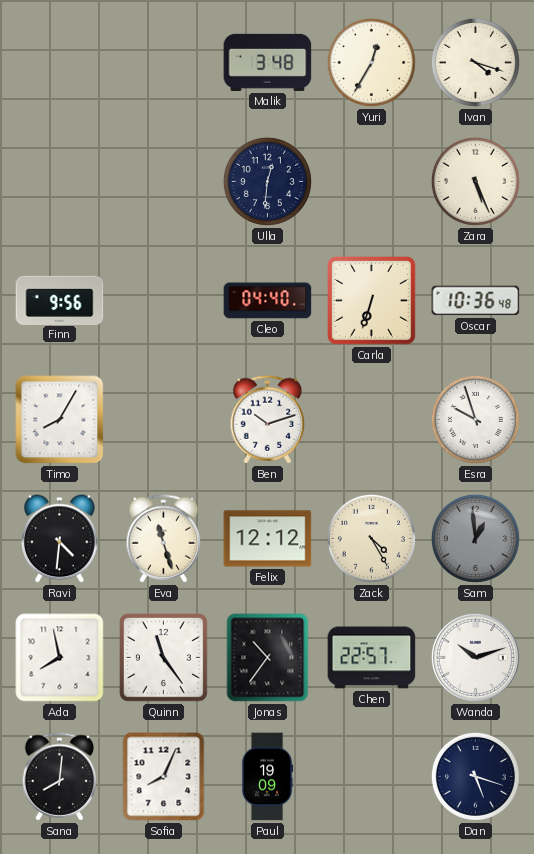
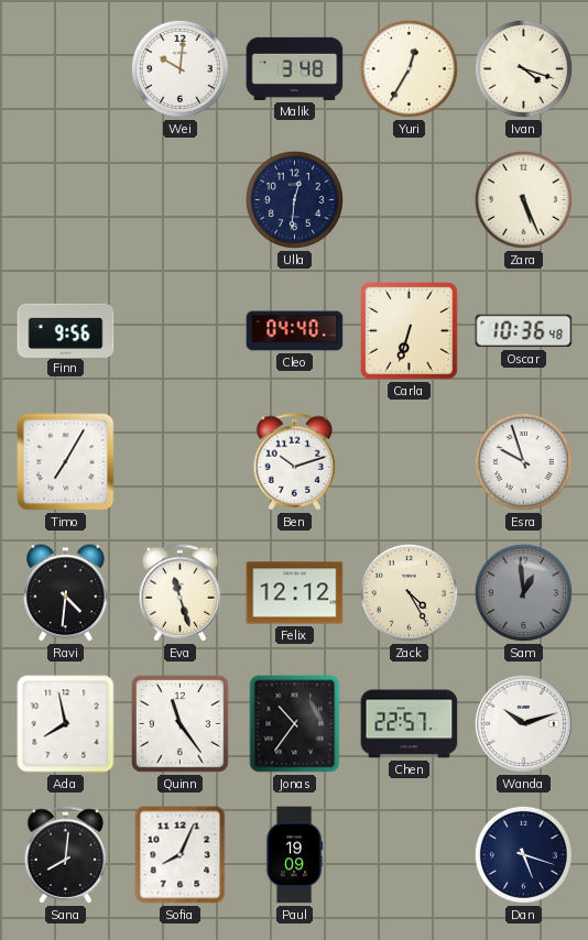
Wei: none -> 10:01
Timo: 8:05 -> 7:05
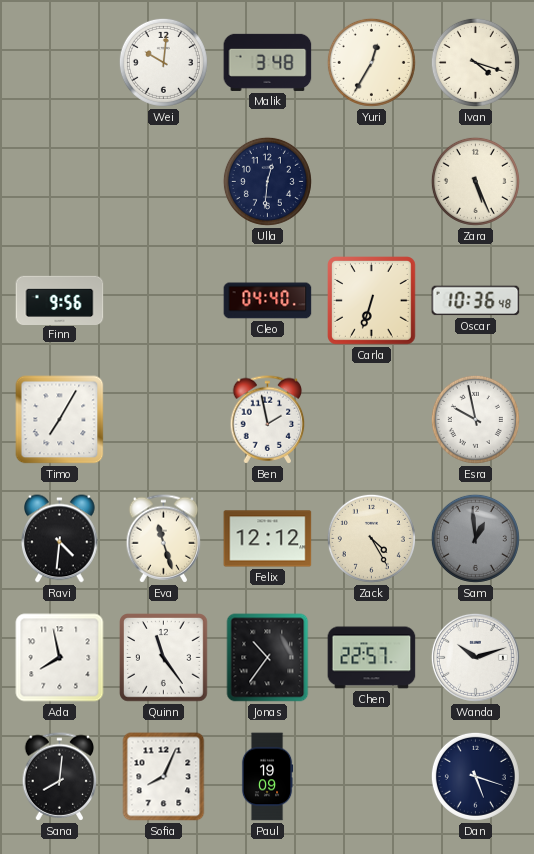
Ben: 10:12 -> 1:58
Esra: 9:57 -> 9:58
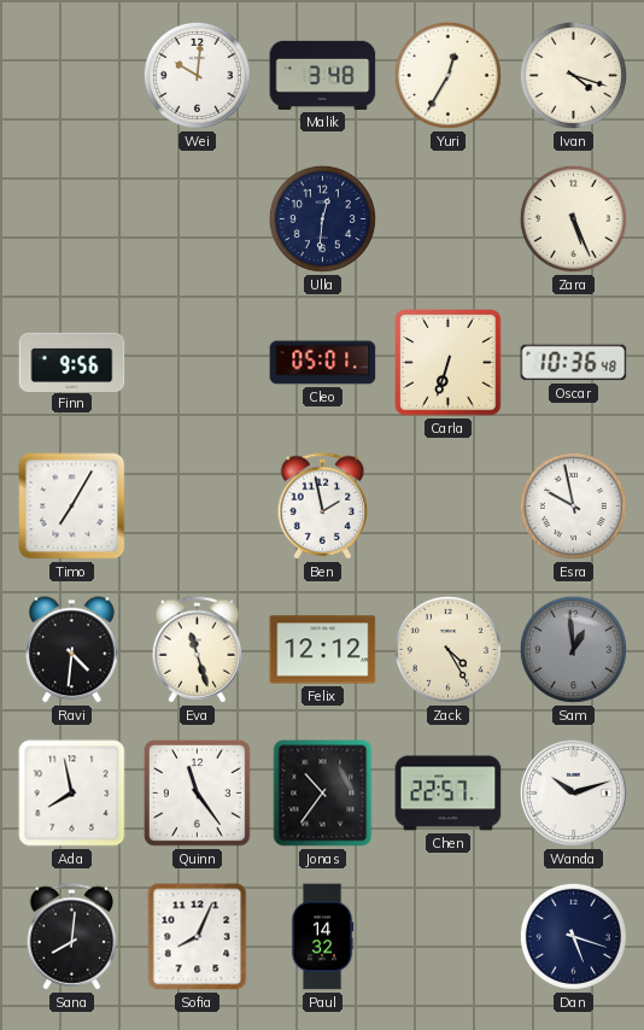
Cleo: 04:40 -> 05:01
Paul: 19:09 -> 14:32
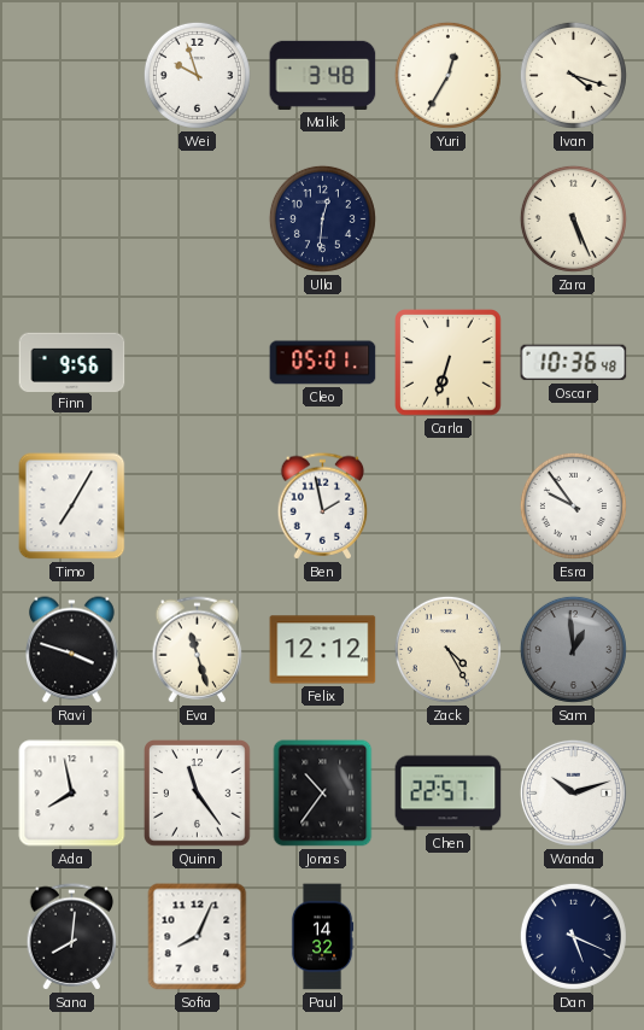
Wei: 10:01 -> 9:57
Esra: 9:58 -> 9:54
Ravi: 4:31 -> 3:48
Dan: 5:18 -> 5:19
